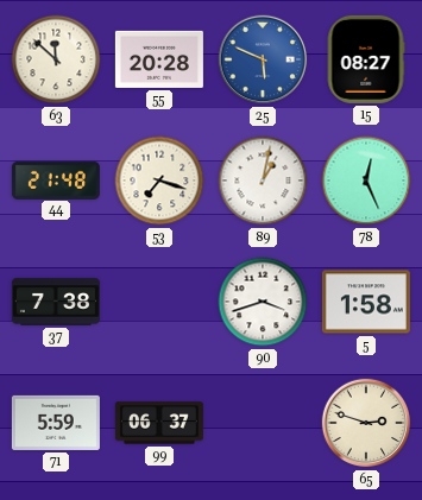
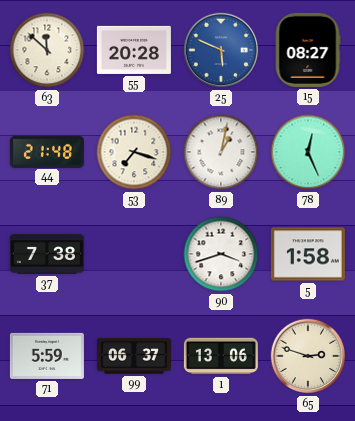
1: none -> 13:06
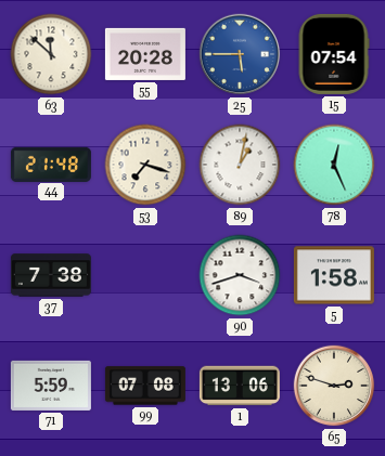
25: 5:49 -> 5:45
15: 08:27 -> 07:54
99: 06:37 -> 07:08
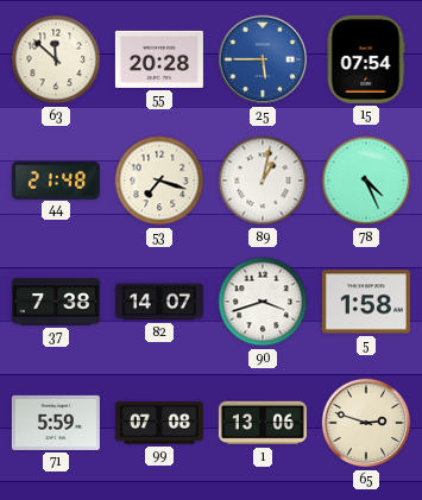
78: 12:26 -> 4:26
82: none -> 14:07
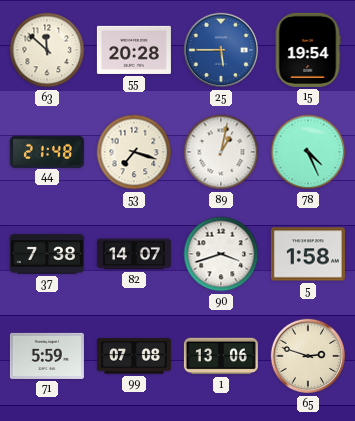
15: 07:54 -> 19:54
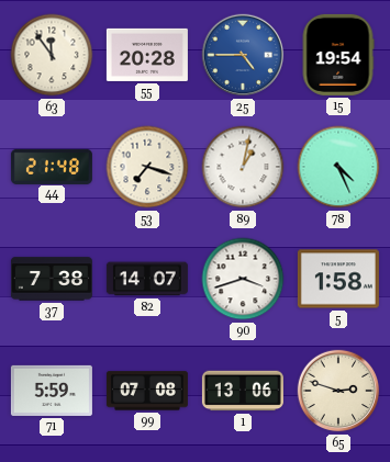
63: 11:52 -> 11:54
25: 5:45 -> 4:45
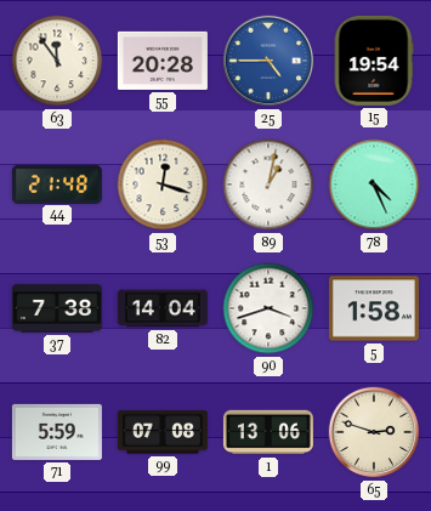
53: 7:18 -> 12:18
82: 14:07 -> 14:04
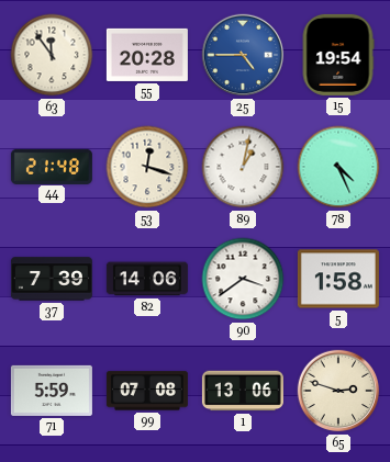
37: 7:38 -> 7:39
82: 14:04 -> 14:06
90: 3:42 -> 3:39
